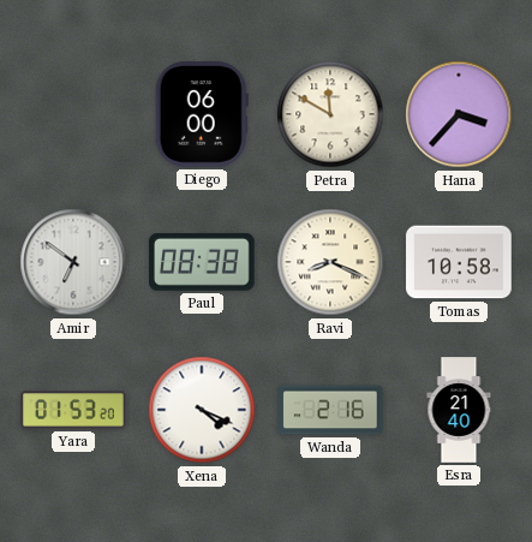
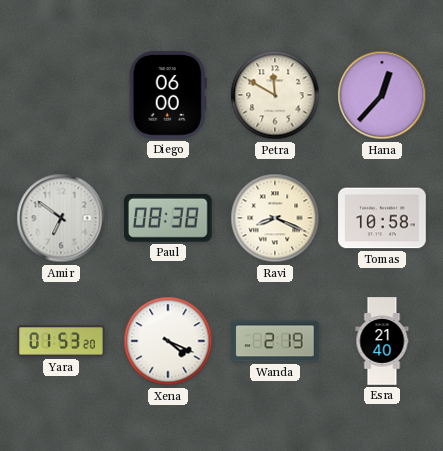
Hana: 3:37 -> 12:37
Wanda: 2:16 -> 2:19
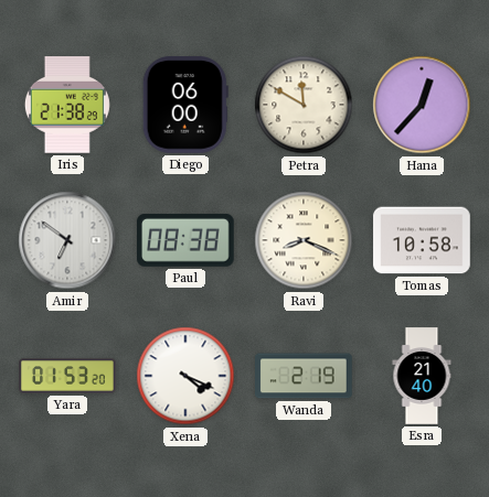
Iris: none -> 21:38
